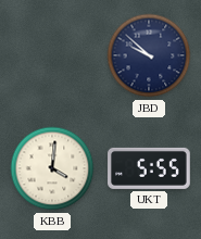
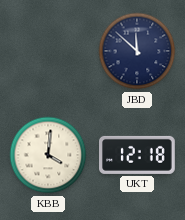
JBD: 9:52 -> 11:52
UKT: 5:55 -> 12:18
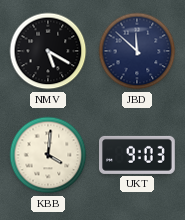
NMV: none -> 5:20
UKT: 12:18 -> 9:03
